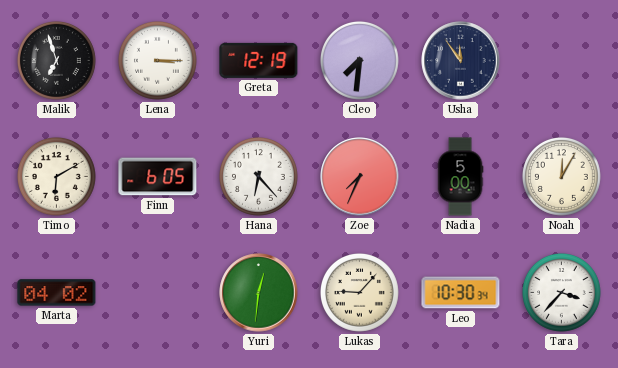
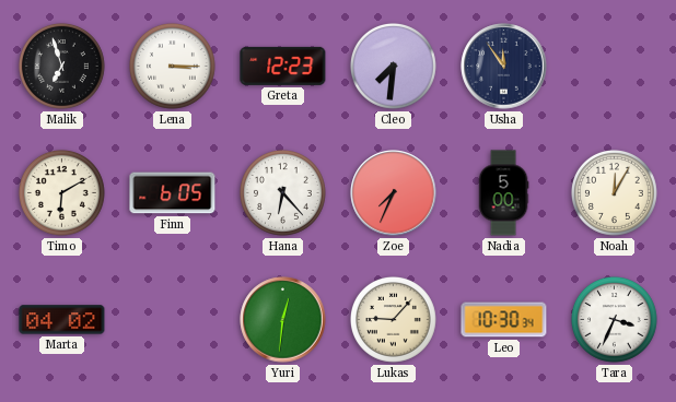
Greta: 12:19 -> 12:23
Tara: 3:37 -> 3:34
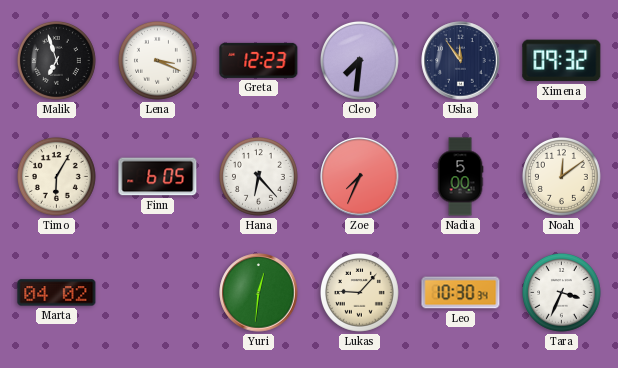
Lena: 3:15 -> 3:19
Ximena: none -> 09:32
Timo: 6:10 -> 6:05
Noah: 12:05 -> 12:09
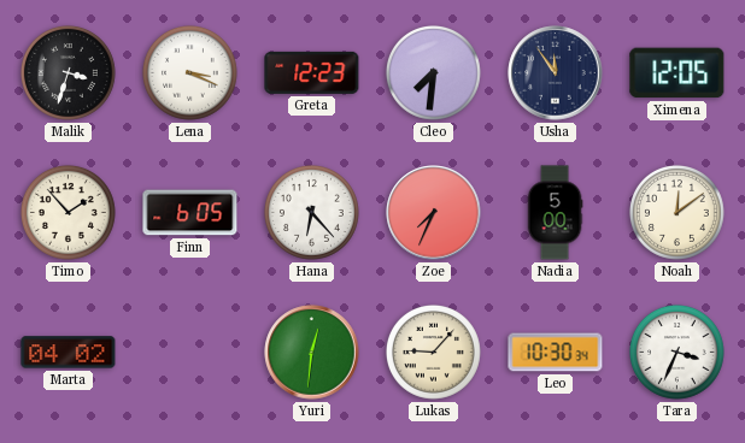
Malik: 6:57 -> 3:33
Ximena: 09:32 -> 12:05
Timo: 6:05 -> 1:53
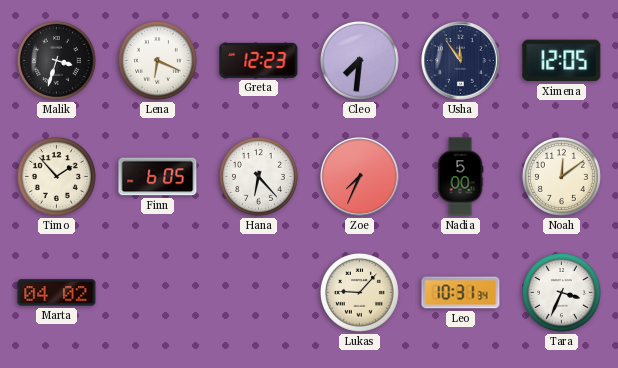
Lena: 3:19 -> 6:19
Yuri: 12:31 -> none
Leo: 10:30 -> 10:31
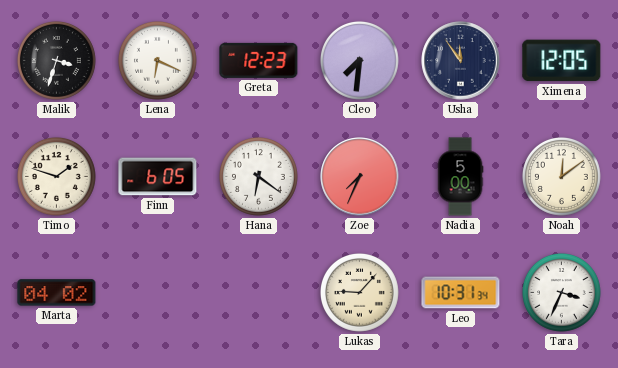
Timo: 1:53 -> 1:48
Hana: 6:23 -> 6:21
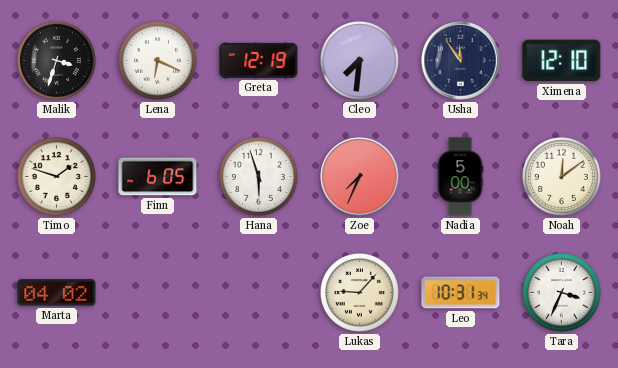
Greta: 12:23 -> 12:19
Ximena: 12:05 -> 12:10
Hana: 6:21 -> 5:57
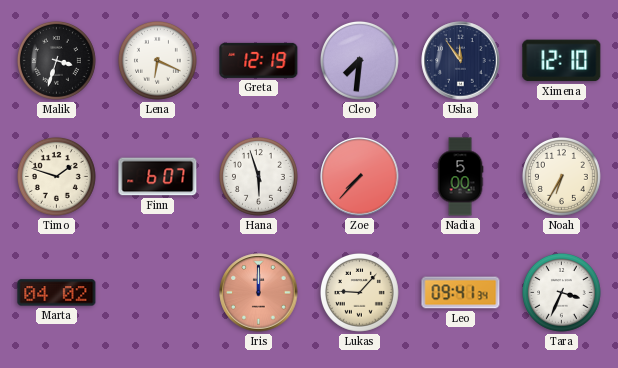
Finn: 6:05 -> 6:07
Zoe: 7:34 -> 7:37
Noah: 12:09 -> 6:35
Iris: none -> 12:00
Leo: 10:31 -> 09:41
